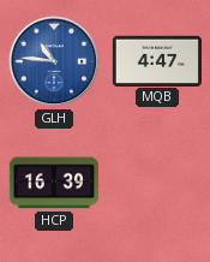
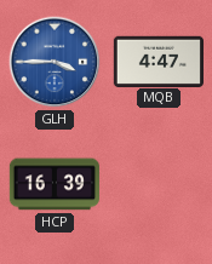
GLH: 10:46 -> 3:45
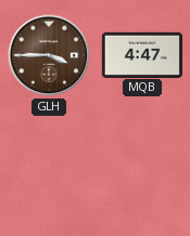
GLH dial: blue -> brown
HCP: 16:39 -> none
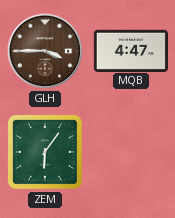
ZEM: none -> 6:06
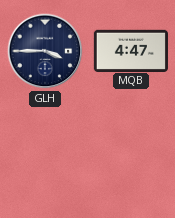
GLH dial: brown -> navy
ZEM: 6:06 -> none
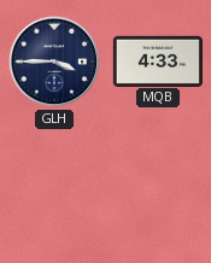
MQB: 4:47 -> 4:33
